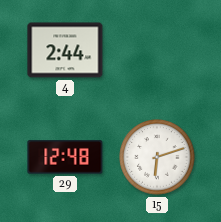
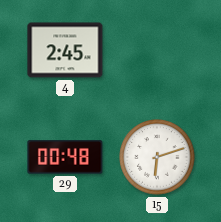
4: 2:44 -> 2:45
29: 12:48 -> 00:48
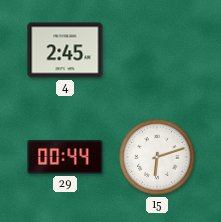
29: 00:48 -> 00:44
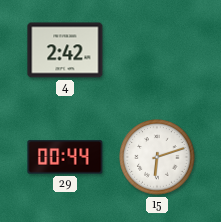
4: 2:45 -> 2:42
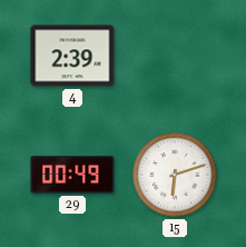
4: 2:42 -> 2:39
29: 00:44 -> 00:49
